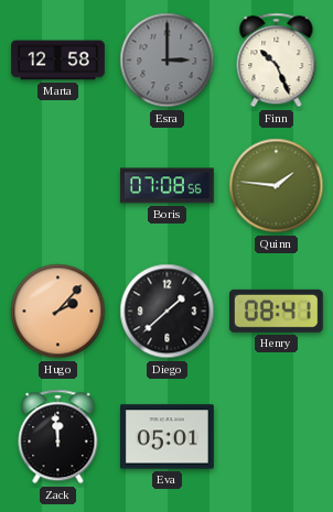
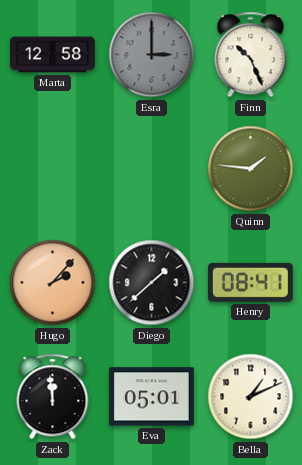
Boris: 07:08 -> none
Bella: none -> 1:11
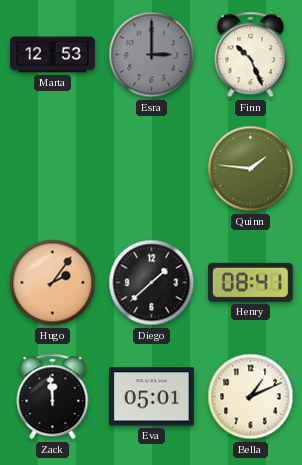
Marta: 12:58 -> 12:53
Hugo: 2:07 -> 2:06
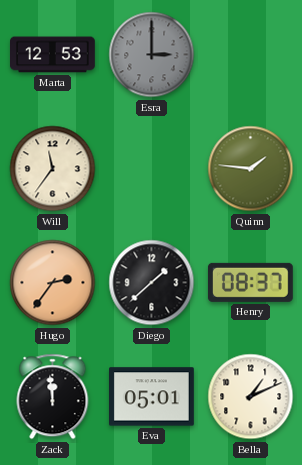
Finn: 10:26 -> none
Will: none -> 11:36
Hugo: 2:06 -> 2:36
Henry: 08:41 -> 08:37
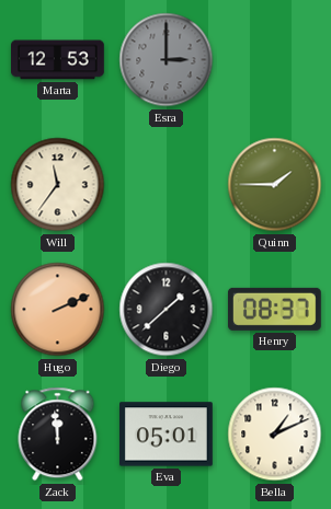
Quinn: 1:46 -> 1:45
Hugo: 2:36 -> 2:11
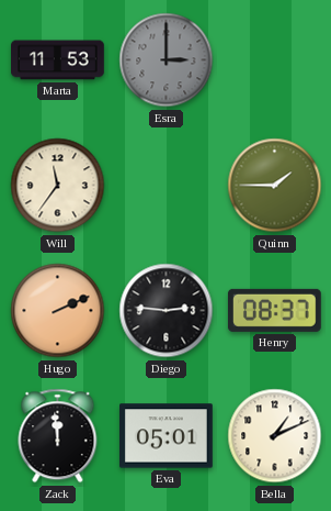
Marta: 12:53 -> 11:53
Diego: 1:38 -> 2:46
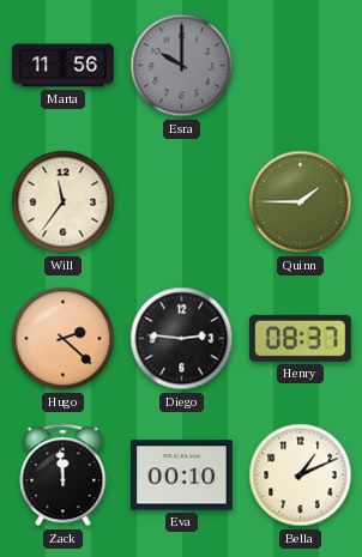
Marta: 11:53 -> 11:56
Esra: 3:00 -> 10:00
Hugo: 2:11 -> 2:22
Eva: 05:01 -> 00:10
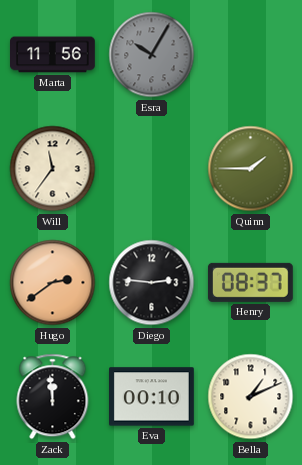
Esra: 10:00 -> 10:05
Hugo: 2:22 -> 2:39
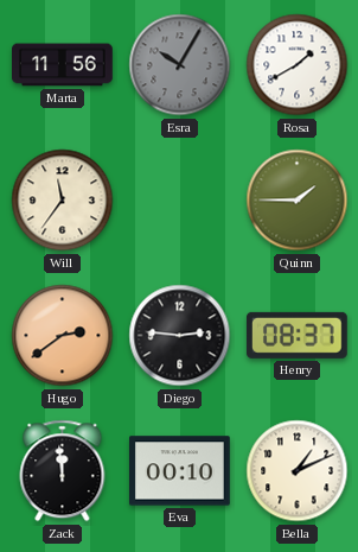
Rosa: none -> 1:40
